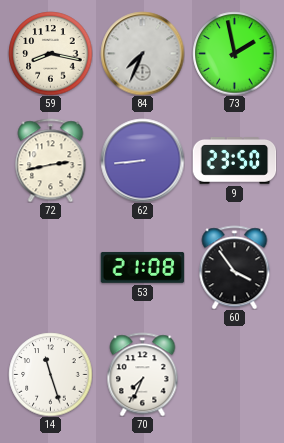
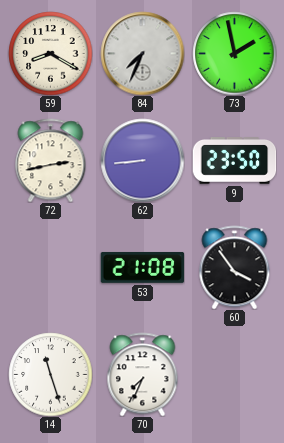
59: 8:17 -> 8:20
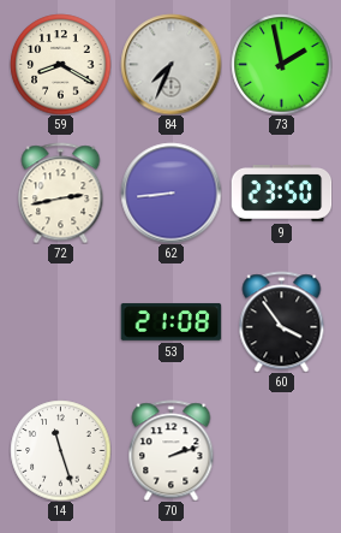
70: 7:34 -> 2:12
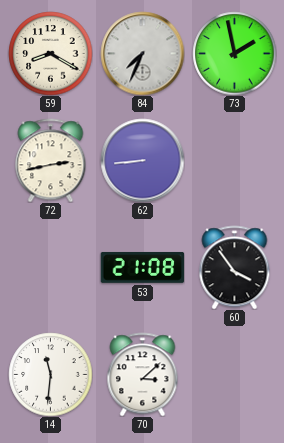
9: 23:50 -> none
14: 11:27 -> 11:31
70: 2:12 -> 3:08
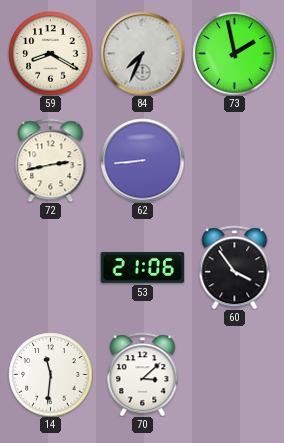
53: 21:08 -> 21:06
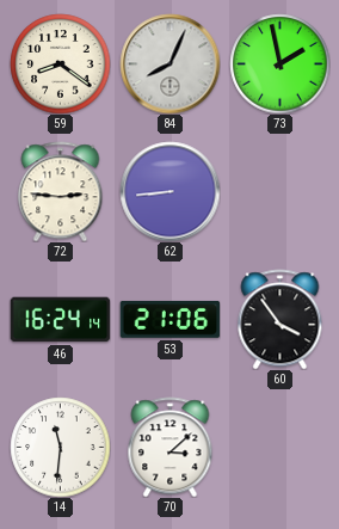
59: 8:20 -> 8:21
84: 7:34 -> 8:04
72: 2:43 -> 2:46
46: none -> 16:24
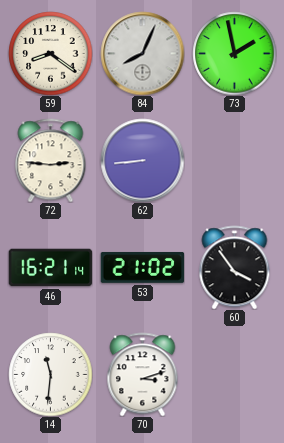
46: 16:24 -> 16:21
53: 21:06 -> 21:02
70: 3:08 -> 3:12
